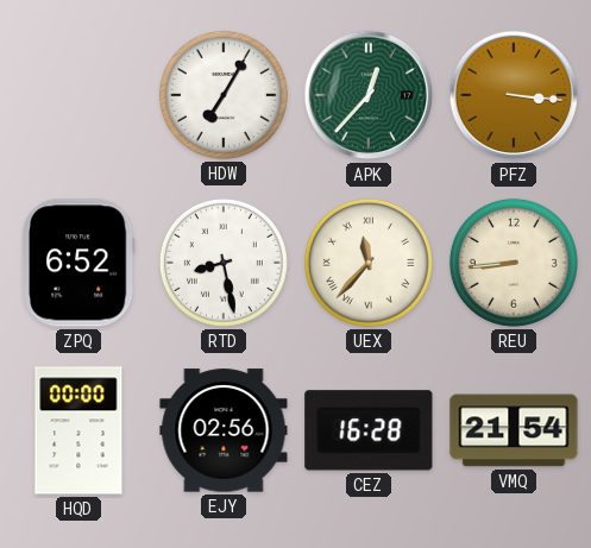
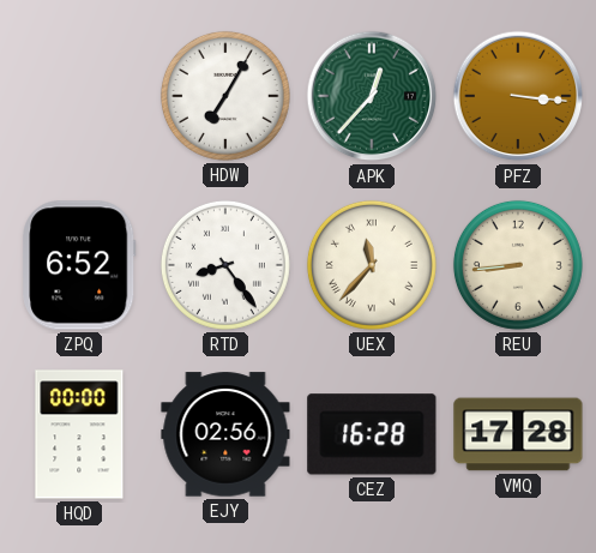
RTD: 8:28 -> 8:24
VMQ: 21:54 -> 17:28
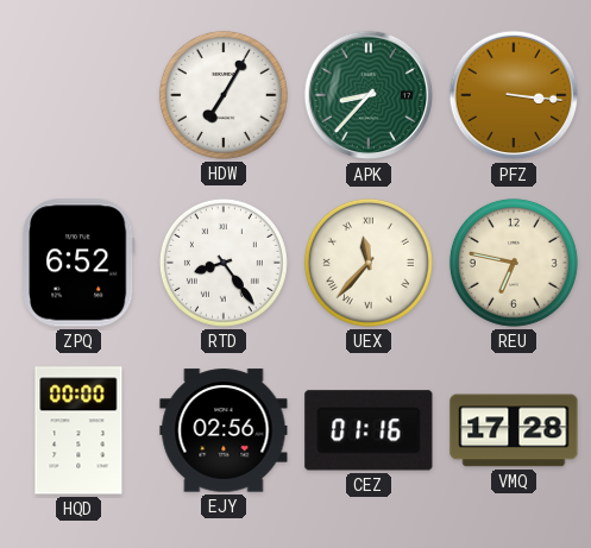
APK: 12:37 -> 8:37
REU: 8:44 -> 6:47
CEZ: 16:28 -> 01:16
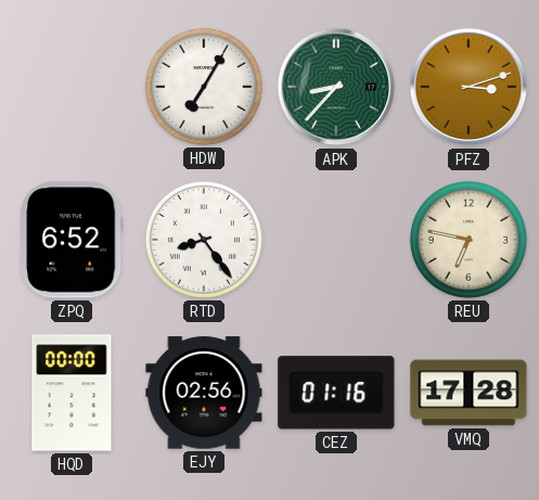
PFZ: 3:16 -> 3:12
UEX: 11:37 -> none
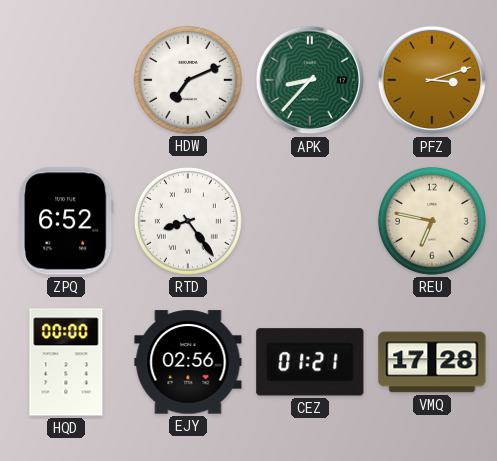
HDW: 7:05 -> 7:11
CEZ: 01:16 -> 01:21
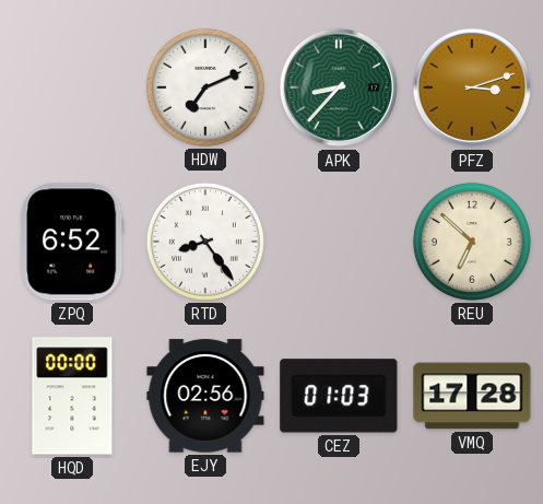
REU: 6:47 -> 6:52
CEZ: 01:21 -> 01:03
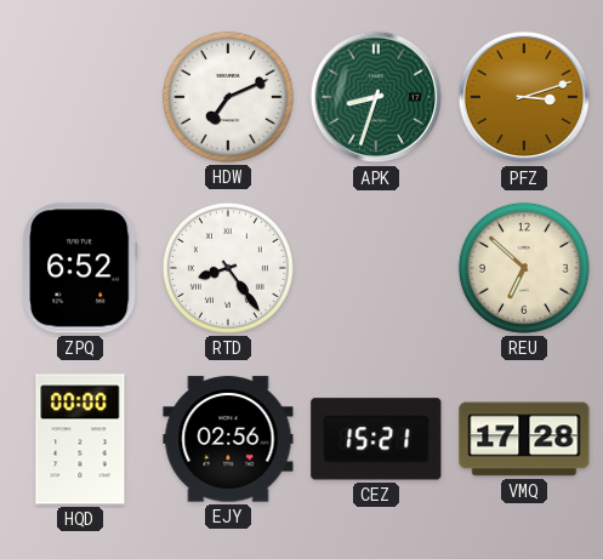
APK: 8:37 -> 8:33
CEZ: 01:03 -> 15:21
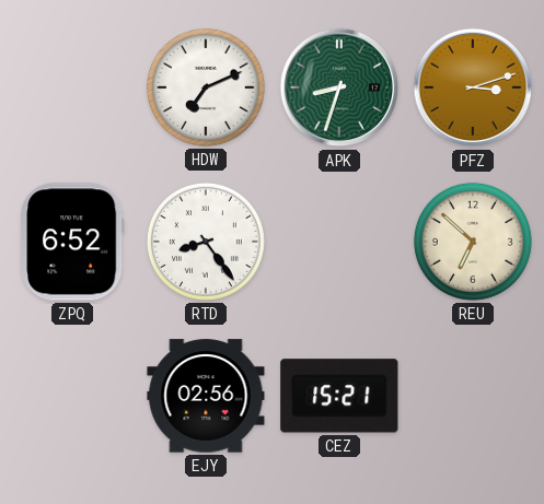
HQD: 00:00 -> none
VMQ: 17:28 -> none
